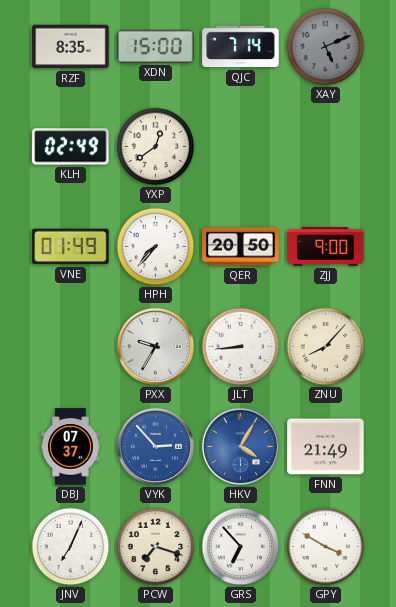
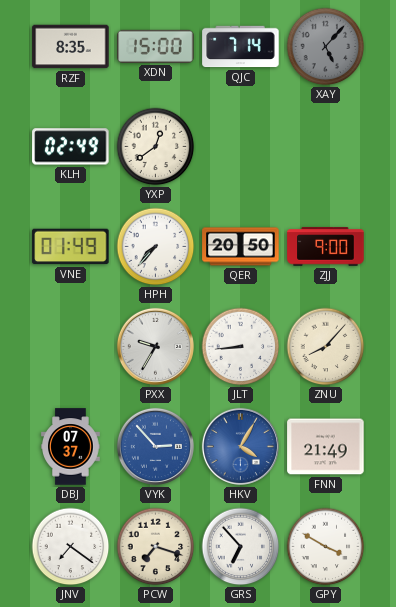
XAY: 5:11 -> 5:07
JNV: 7:04 -> 7:21
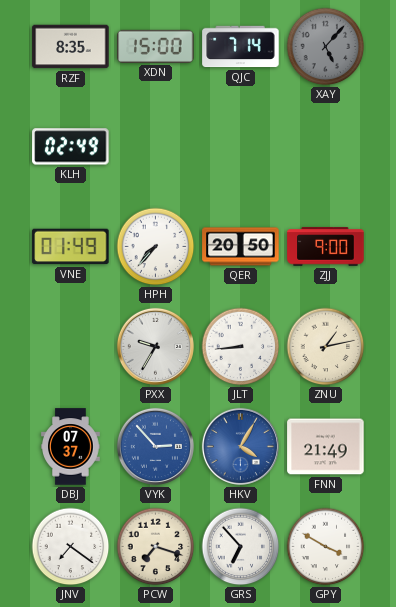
YXP: 12:39 -> none
ZNU: 8:07 -> 1:13
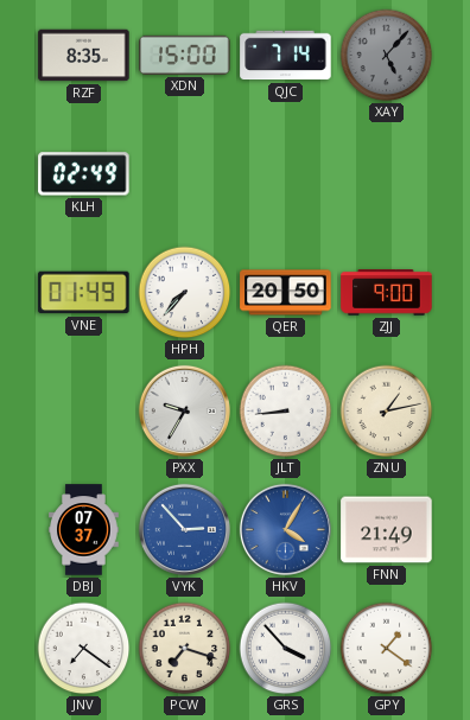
GRS: 6:53 -> 3:53
GPY: 3:50 -> 1:21
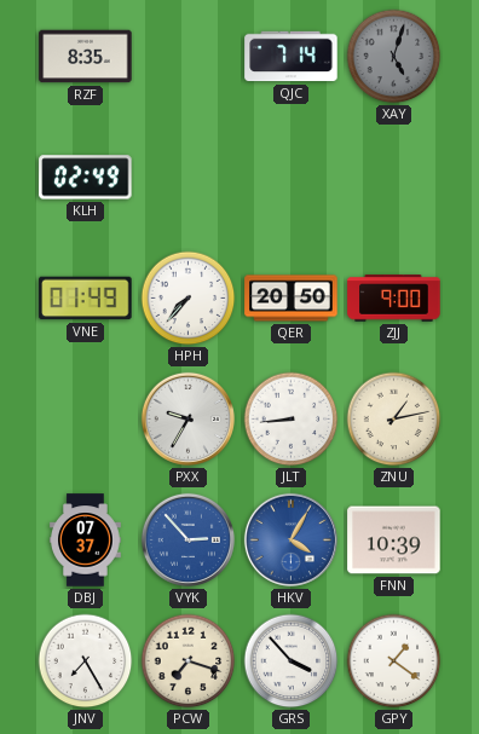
XDN: 15:00 -> none
XAY: 5:07 -> 5:03
FNN: 21:49 -> 10:39
JNV: 7:21 -> 7:25
